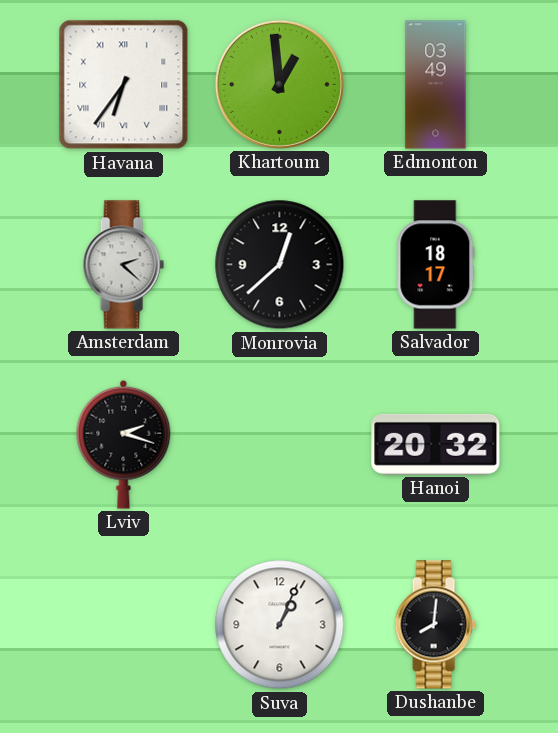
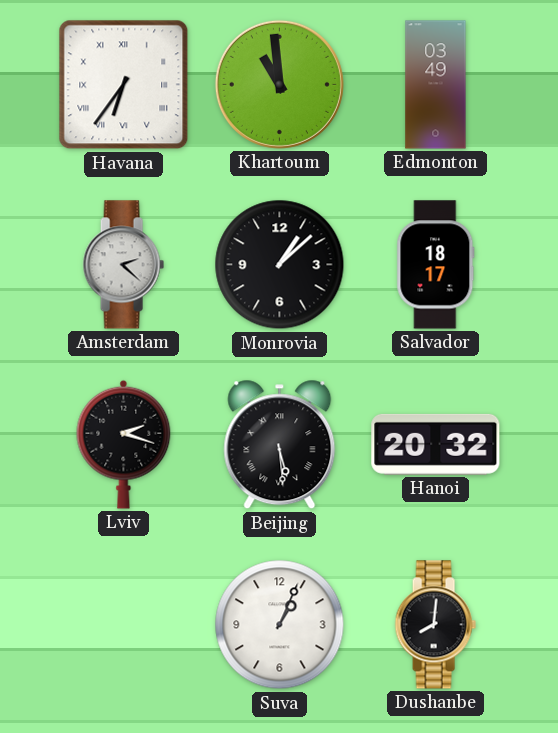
Khartoum: 12:59 -> 10:59
Monrovia: 12:38 -> 1:08
Beijing: none -> 5:29
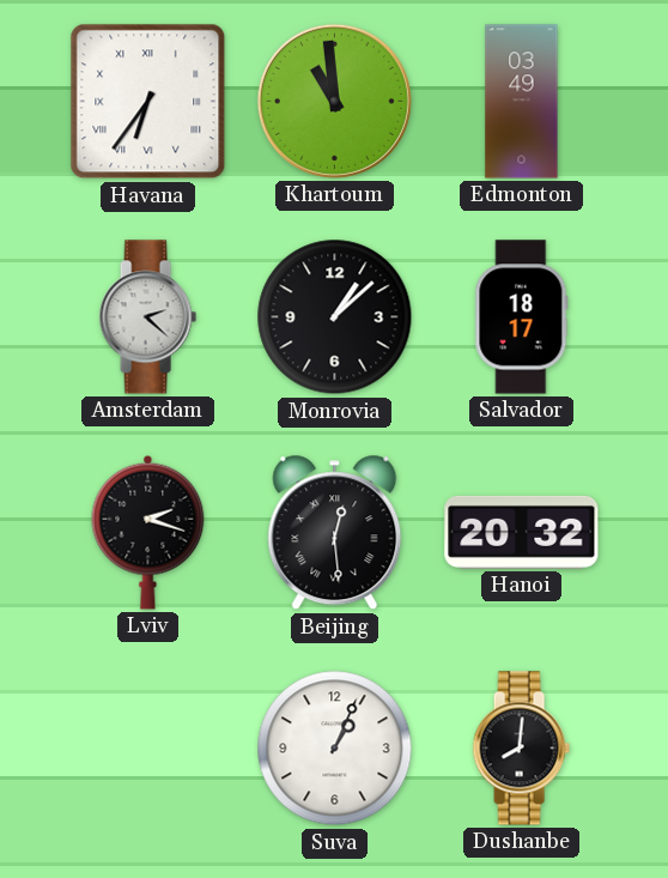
Beijing: 5:29 -> 12:29
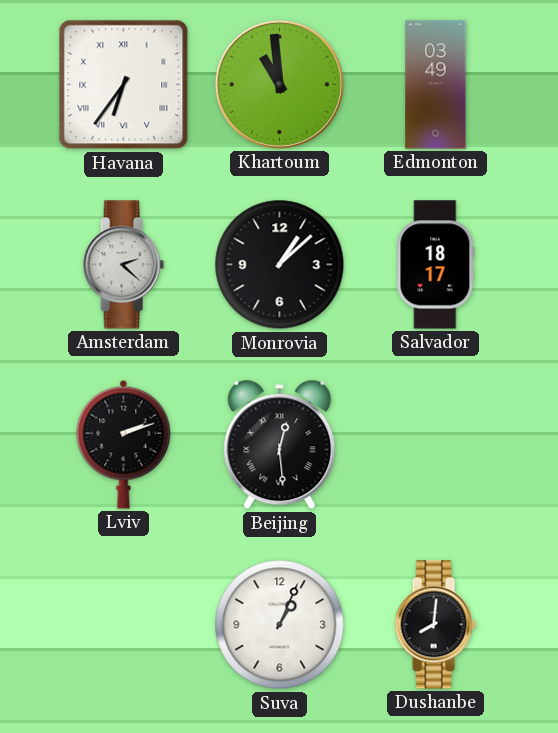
Lviv: 2:18 -> 2:12
Hanoi: 20:32 -> none
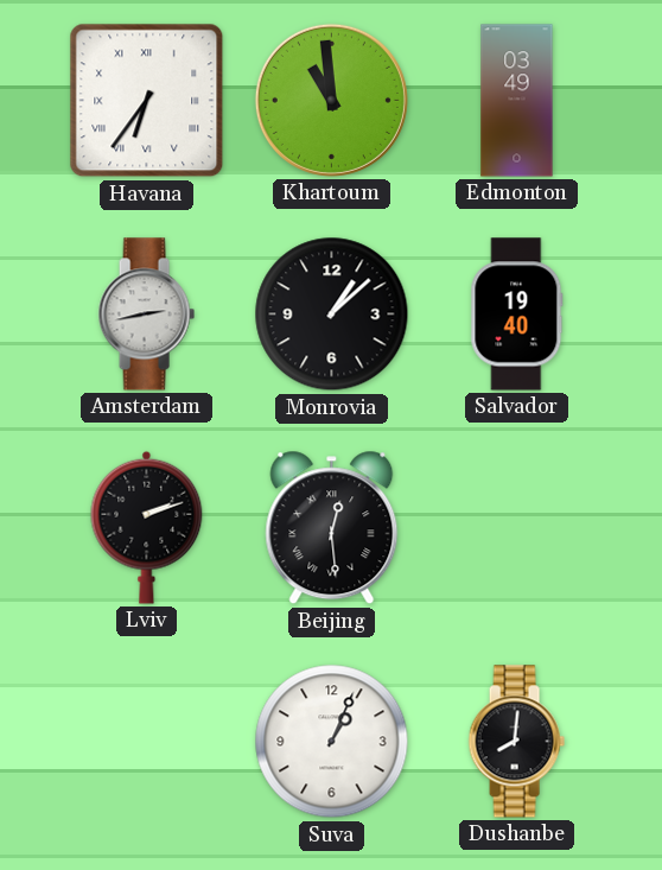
Amsterdam: 2:22 -> 2:43
Salvador: 18:17 -> 19:40
